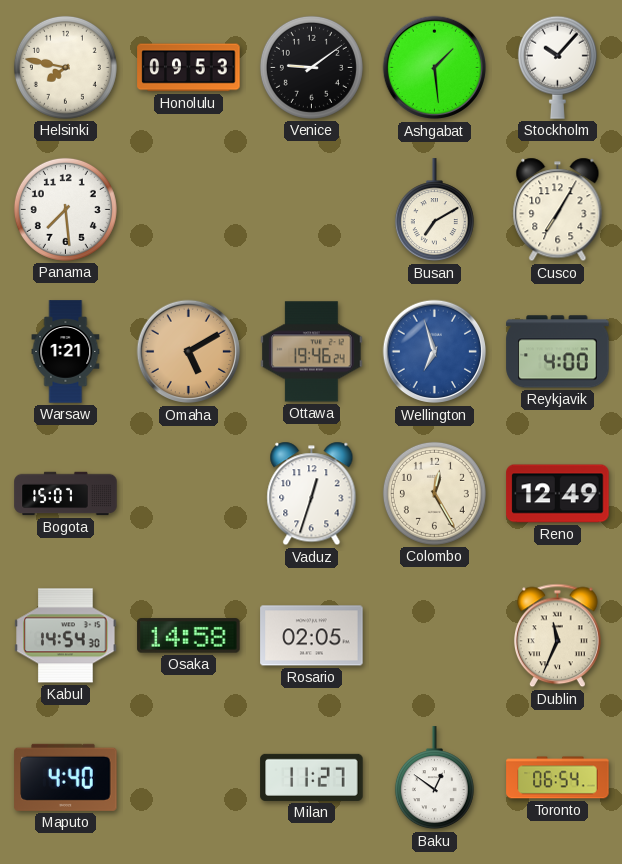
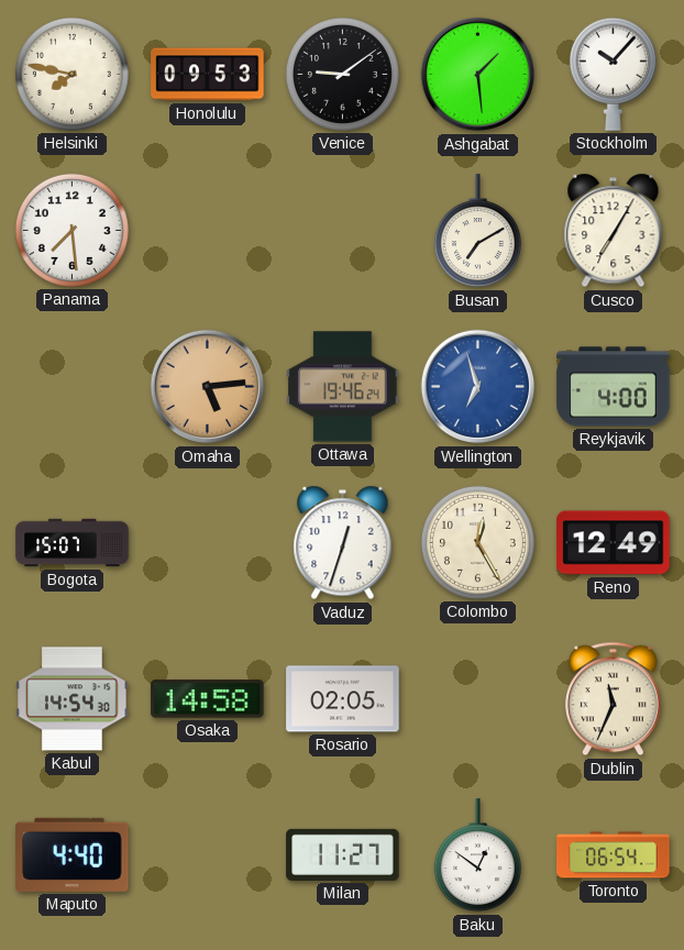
Warsaw: 1:21 -> none
Omaha: 5:10 -> 5:14
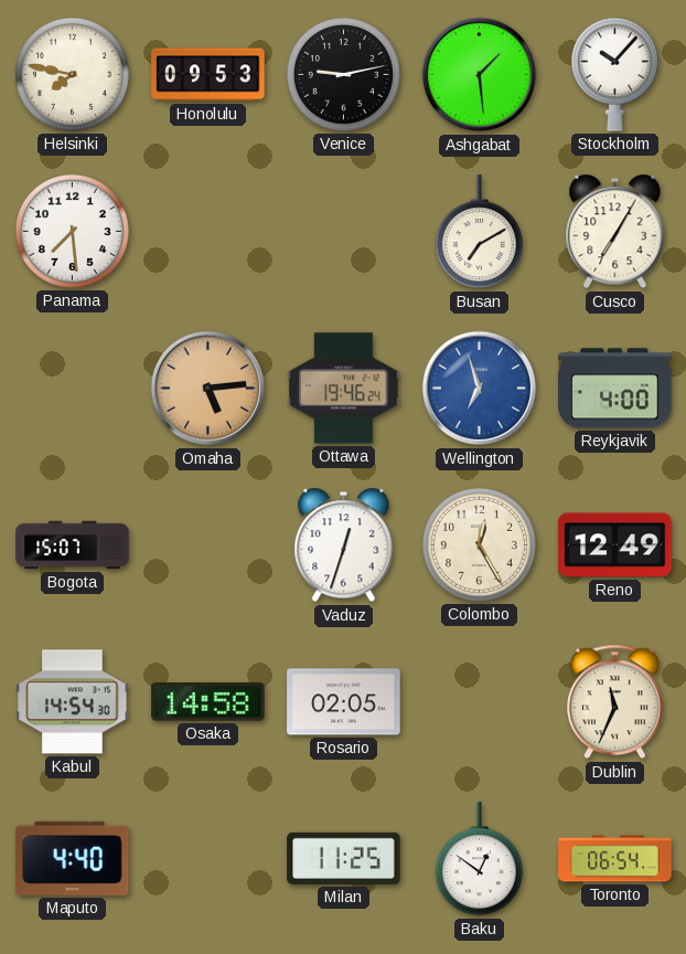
Venice: 9:09 -> 9:13
Milan: 11:27 -> 11:25
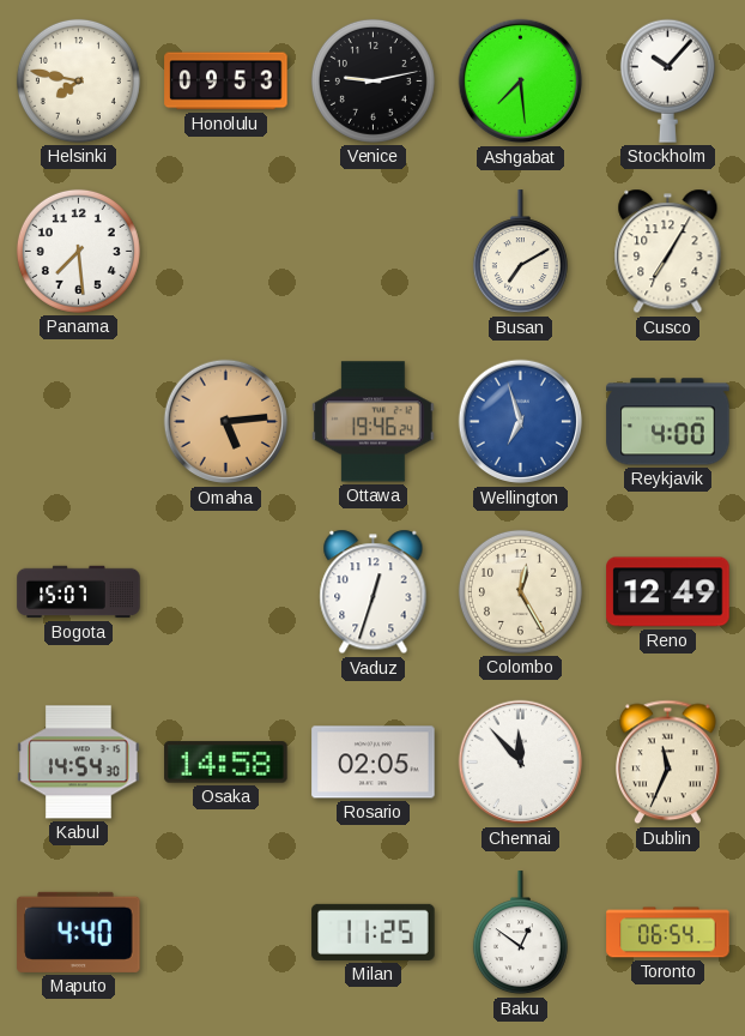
Ashgabat: 1:29 -> 7:29
Chennai: none -> 11:53
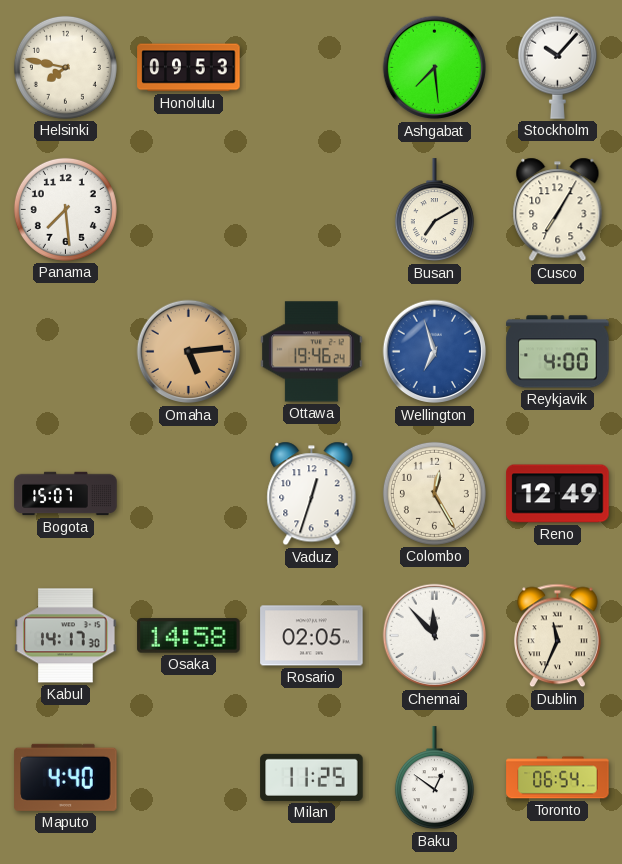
Venice: 9:13 -> none
Kabul: 14:54 -> 14:17
